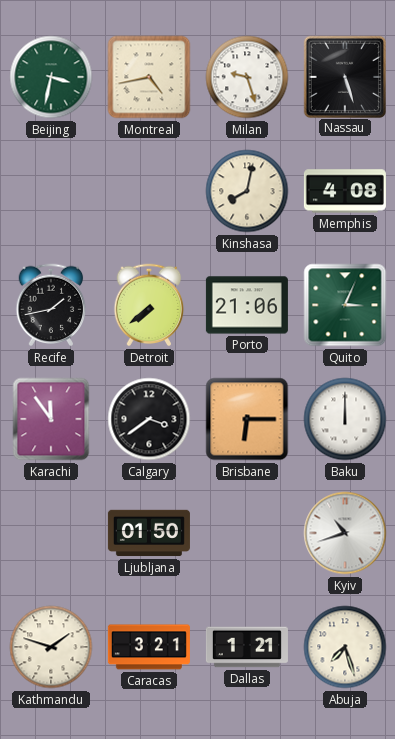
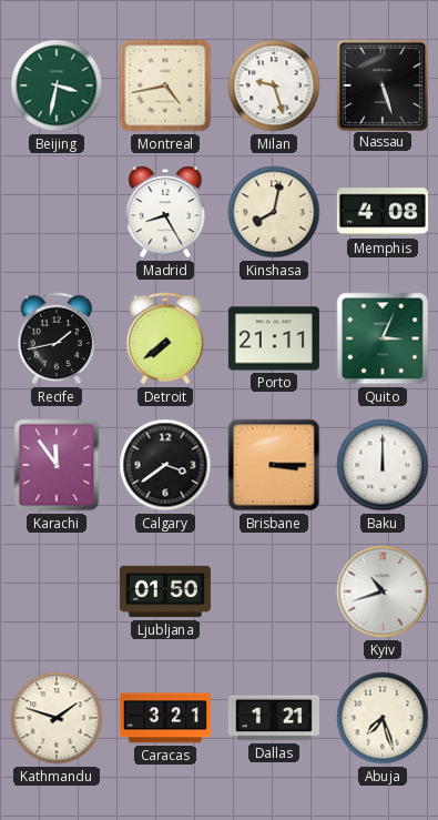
Madrid: none -> 8:25
Porto: 21:06 -> 21:11
Brisbane: 6:15 -> 3:15
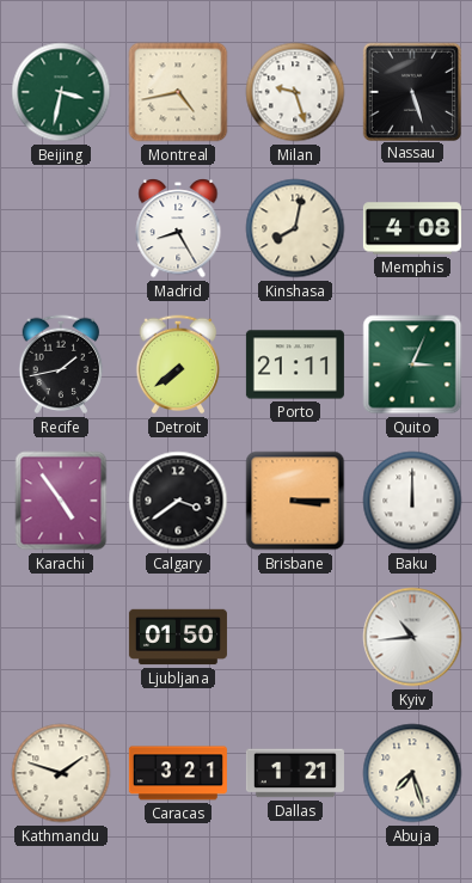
Karachi: 11:54 -> 4:54
Kyiv: 10:42 -> 10:44
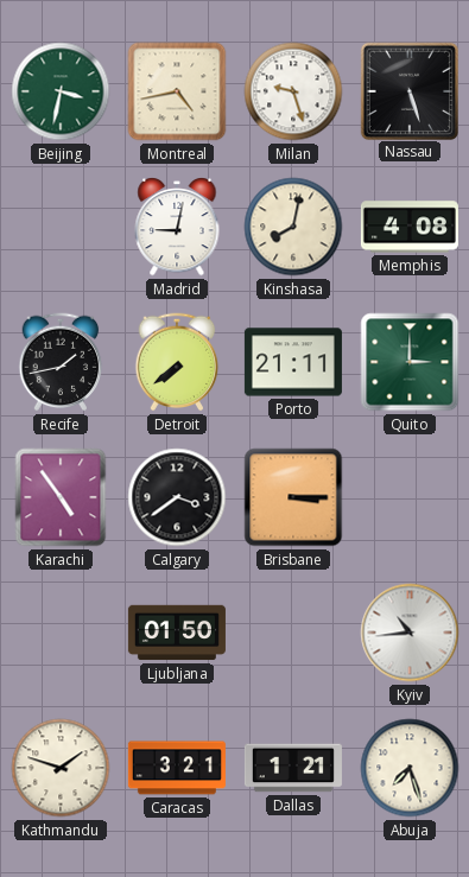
Madrid: 8:25 -> 9:02
Quito: 3:04 -> 3:00
Baku: 12:00 -> none
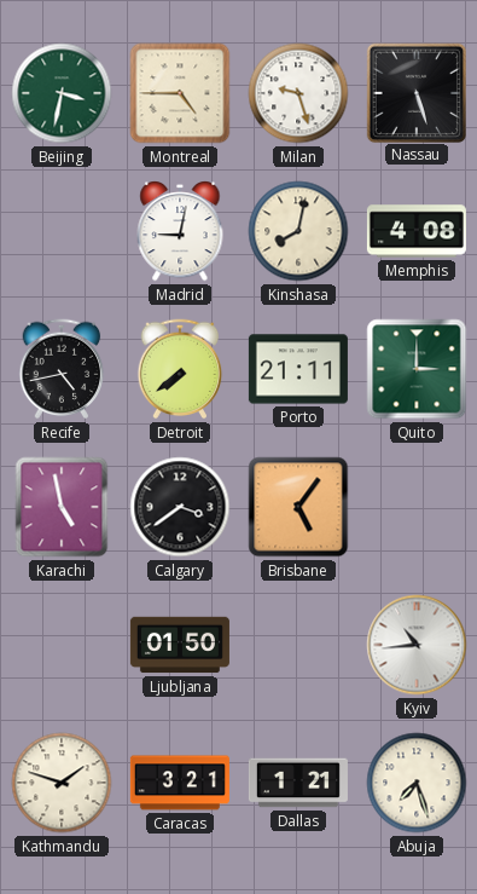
Montreal: 4:43 -> 4:45
Recife: 1:43 -> 4:43
Karachi: 4:54 -> 4:58
Brisbane: 3:15 -> 5:06
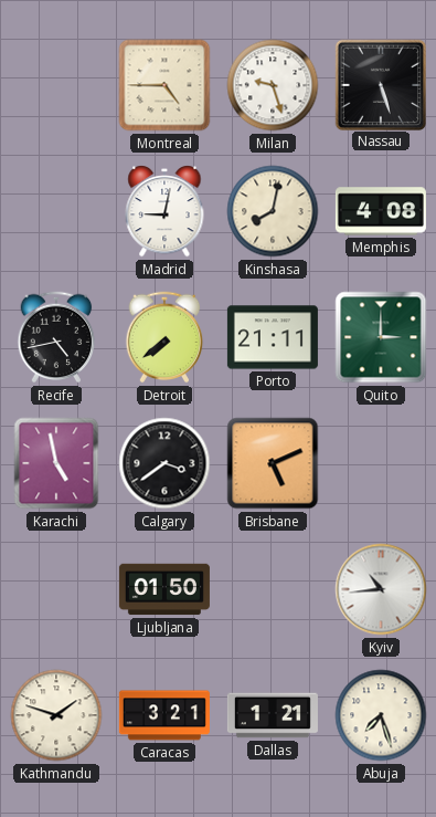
Beijing: 3:32 -> none
Brisbane: 5:06 -> 5:11
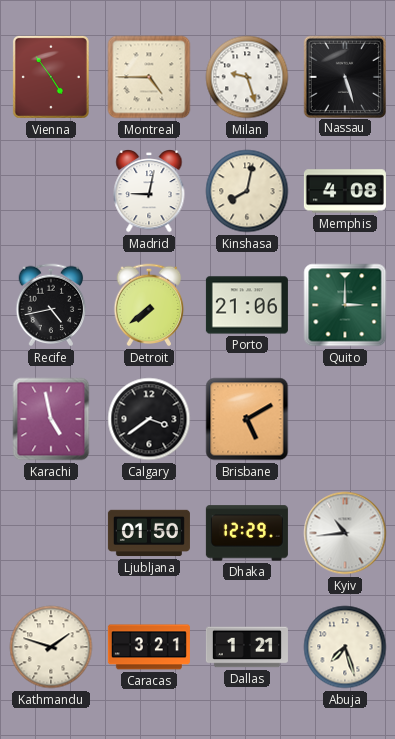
Vienna: none -> 4:54
Porto: 21:11 -> 21:06
Brisbane: 5:11 -> 5:10
Dhaka: none -> 12:29
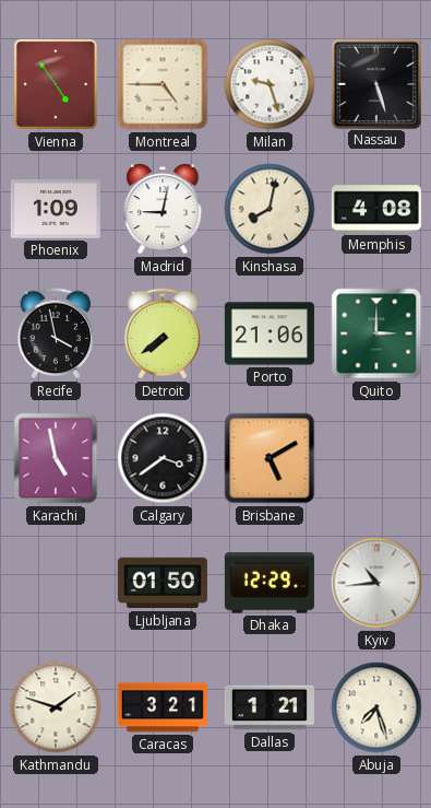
Phoenix: none -> 1:09
Recife: 4:43 -> 3:58
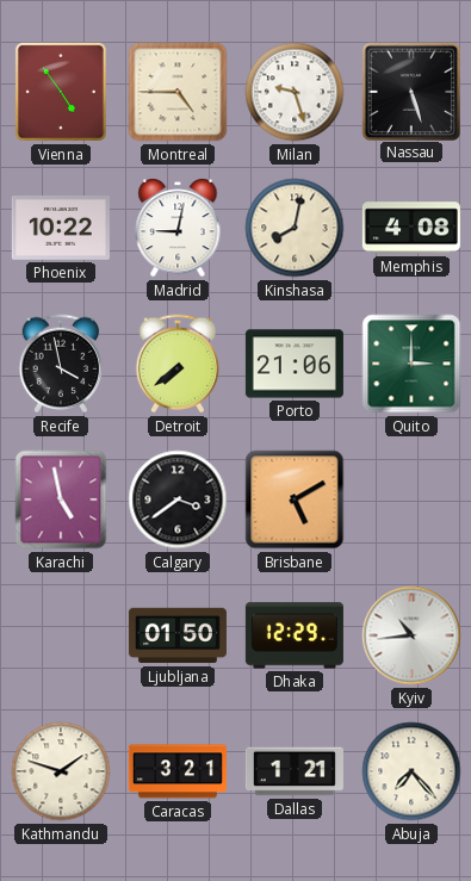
Phoenix: 1:09 -> 10:22
Abuja: 7:27 -> 7:23
